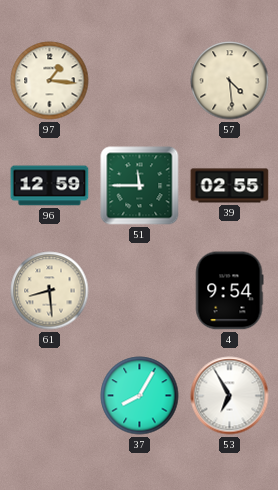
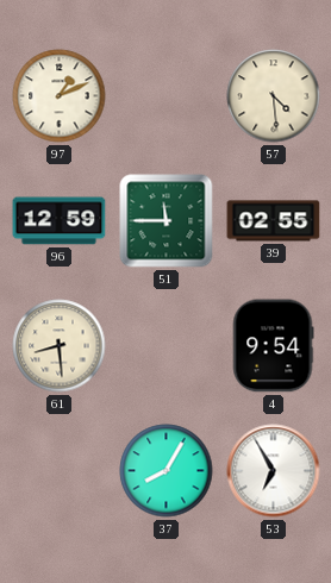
97: 1:16 -> 1:11
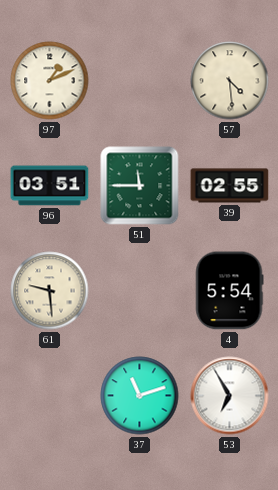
96: 12:59 -> 03:51
61: 8:29 -> 9:29
4: 9:54 -> 5:54
37: 8:05 -> 11:12
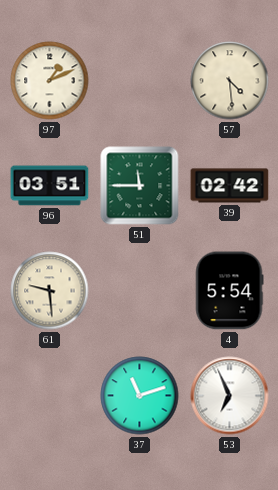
39: 02:55 -> 02:42
53: 6:55 -> 6:56
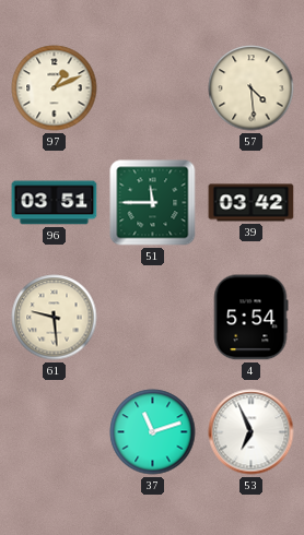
39: 02:42 -> 03:42
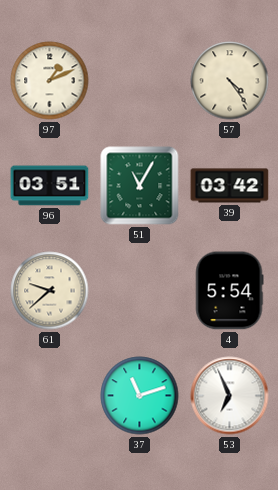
57: 4:29 -> 4:24
51: 11:45 -> 11:05
61: 9:29 -> 9:38
